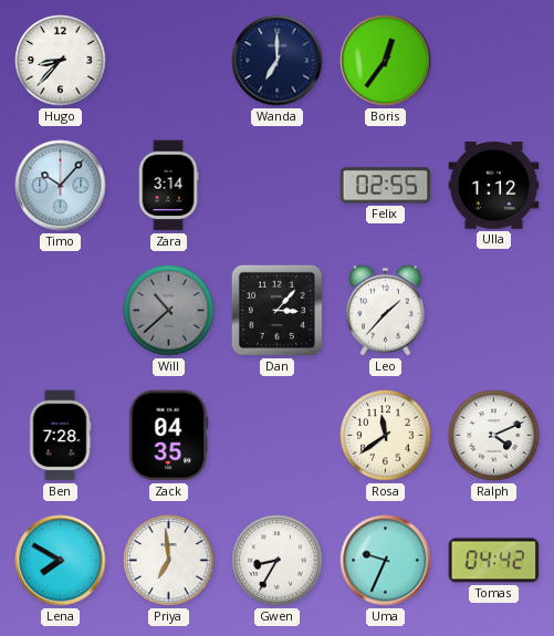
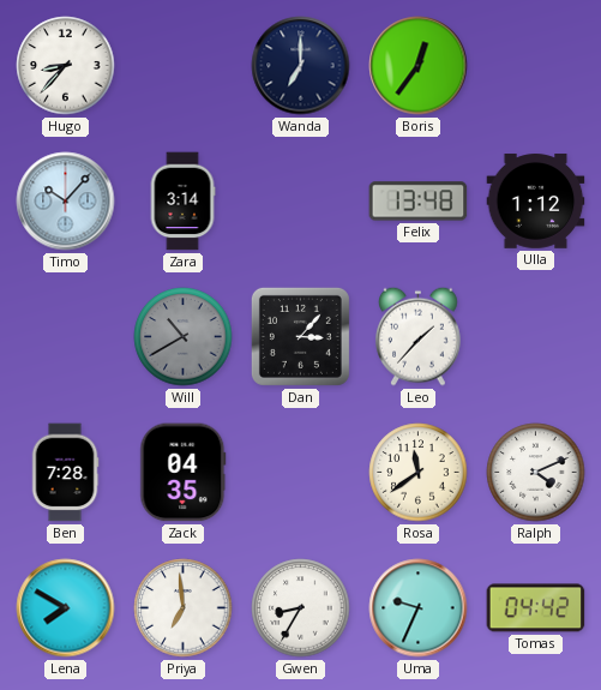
Felix: 02:55 -> 13:48
Will: 10:38 -> 10:40
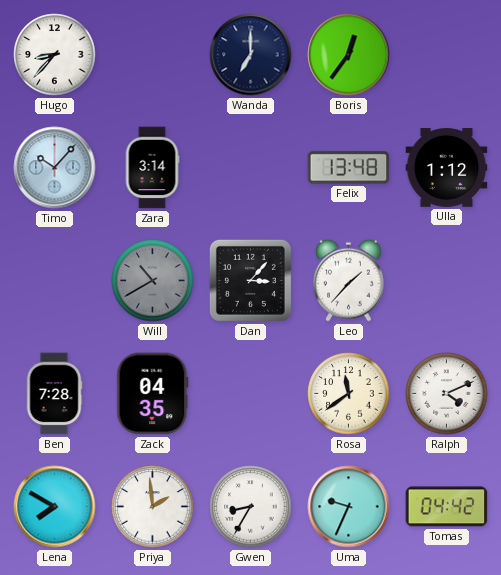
Priya: 6:59 -> 1:59
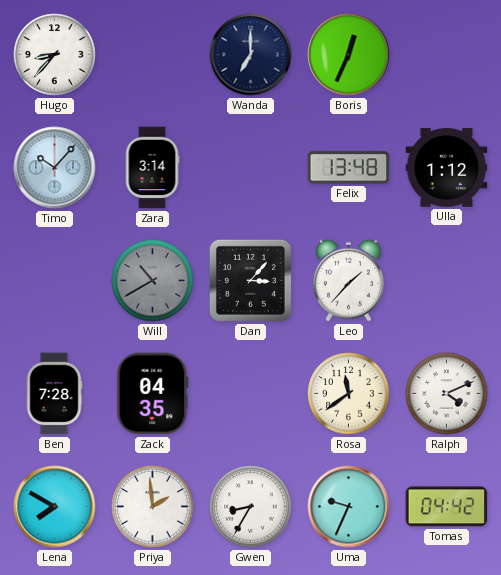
Boris: 12:36 -> 12:34
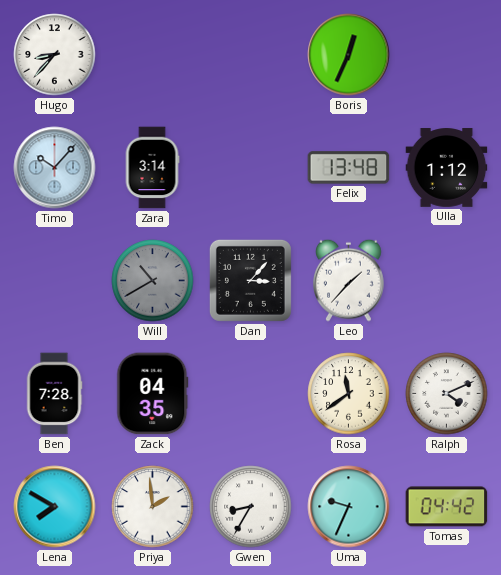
Wanda: 7:00 -> none
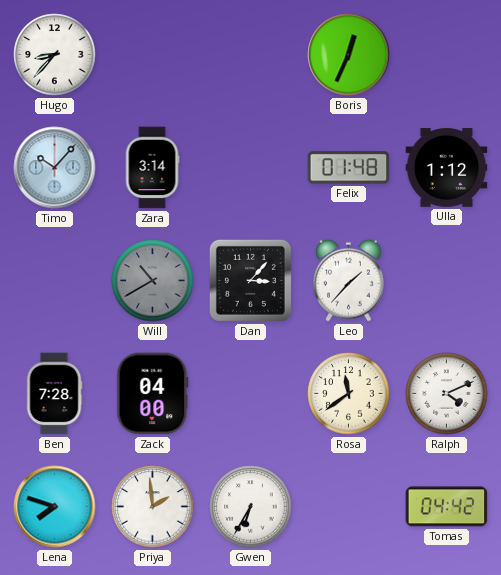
Felix: 13:48 -> 01:48
Zack: 04:35 -> 04:00
Lena: 7:50 -> 7:48
Gwen: 8:35 -> 6:35
Uma: 9:34 -> none
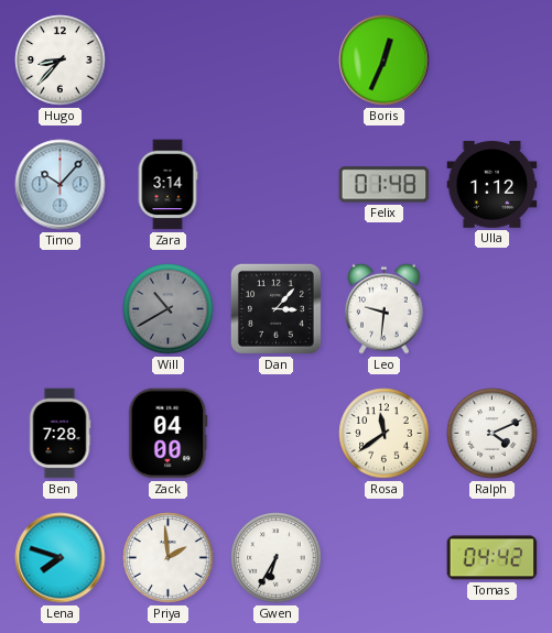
Leo: 1:37 -> 9:31
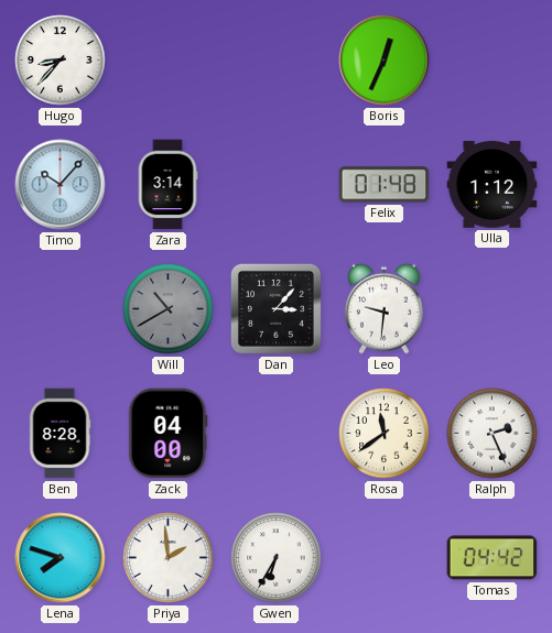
Ben: 7:28 -> 8:28
Ralph: 4:11 -> 2:26
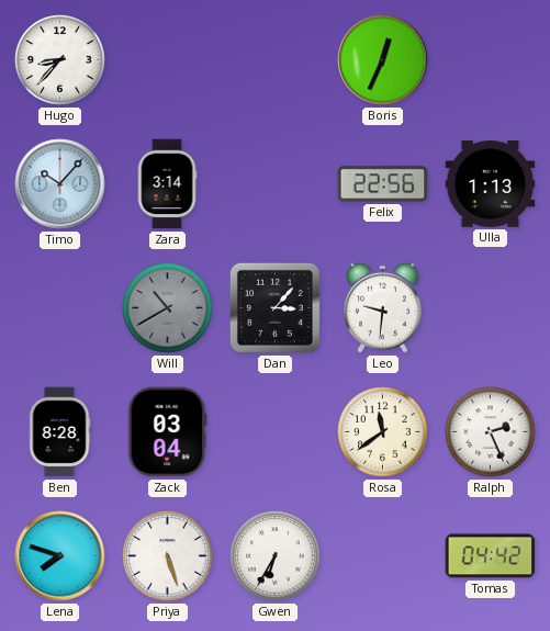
Felix: 01:48 -> 22:56
Ulla: 1:12 -> 1:13
Zack: 04:00 -> 03:04
Priya: 1:59 -> 5:27
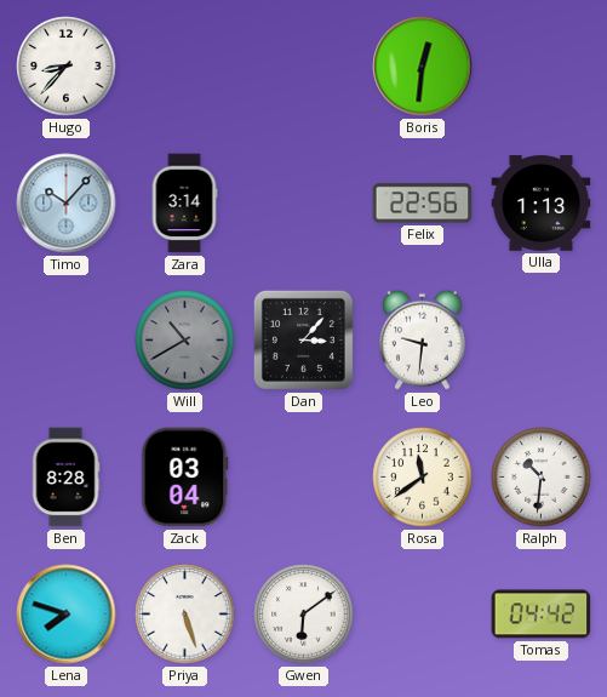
Boris: 12:34 -> 12:31
Ralph: 2:26 -> 10:31
Gwen: 6:35 -> 6:09
